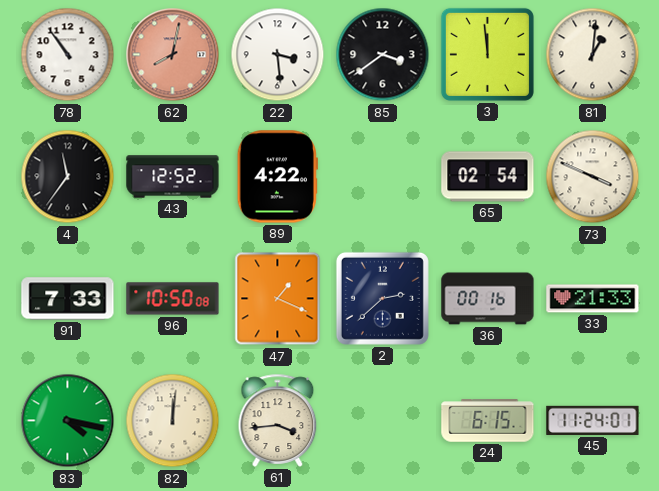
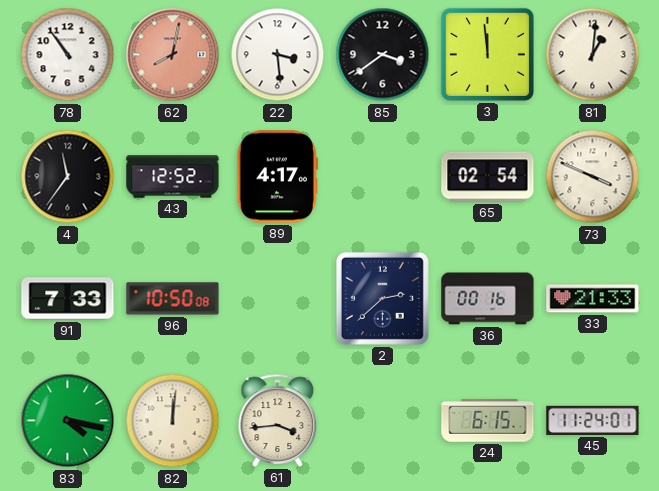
89: 4:22 -> 4:17
47: 1:19 -> none
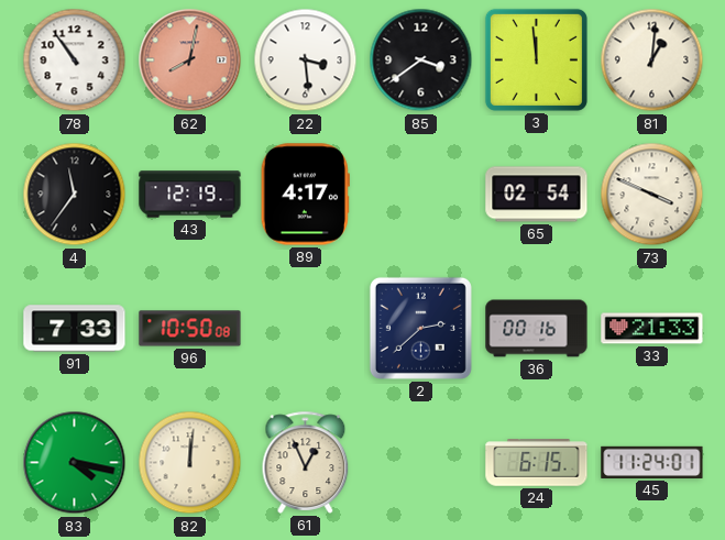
43: 12:52 -> 12:19
61: 3:44 -> 12:56
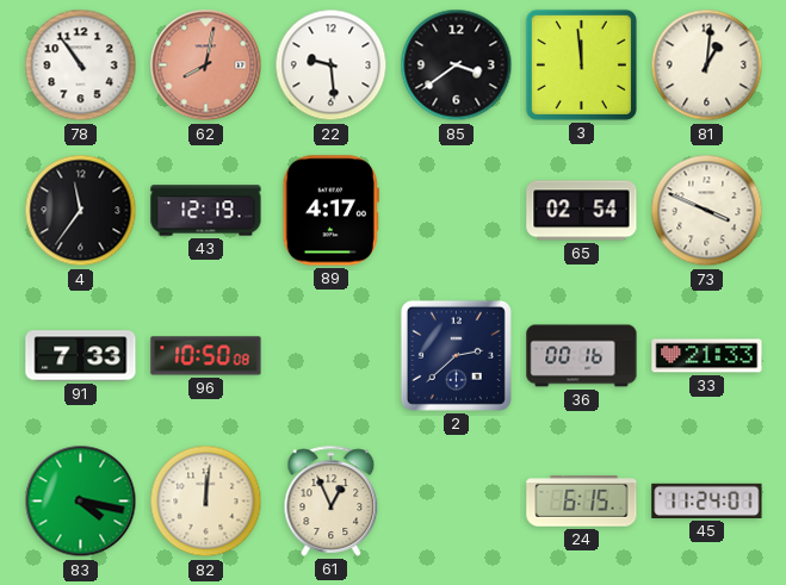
22: 3:29 -> 9:29
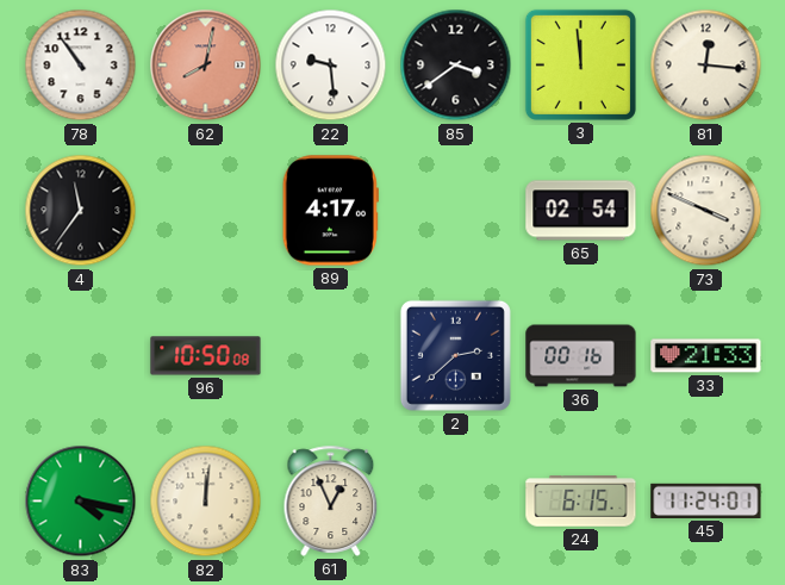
81: 1:01 -> 12:16
43: 12:19 -> none
91: 7:33 -> none
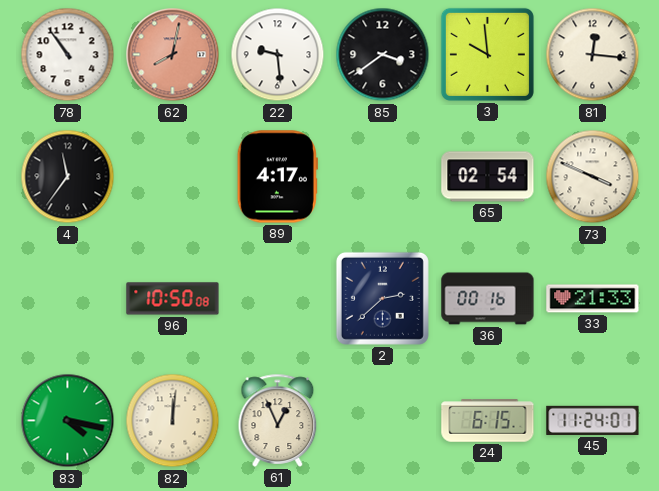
3: 11:59 -> 9:59
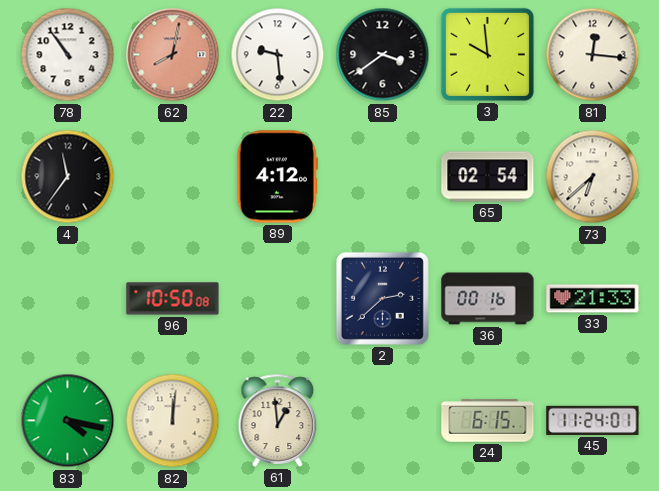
89: 4:17 -> 4:12
73: 3:49 -> 6:38
61: 12:56 -> 12:59
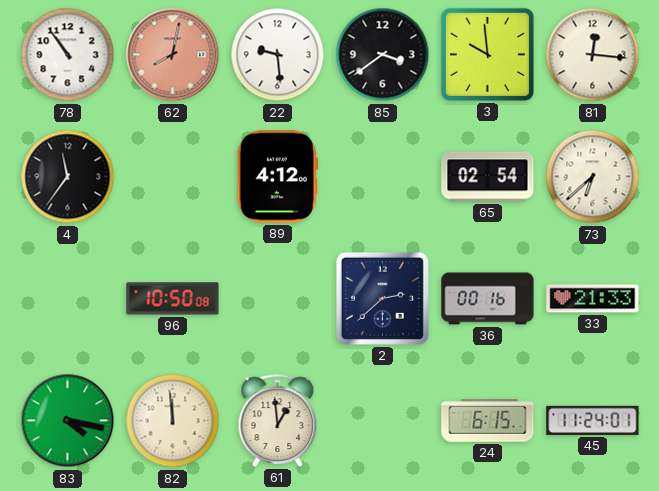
82: 12:01 -> 11:59
